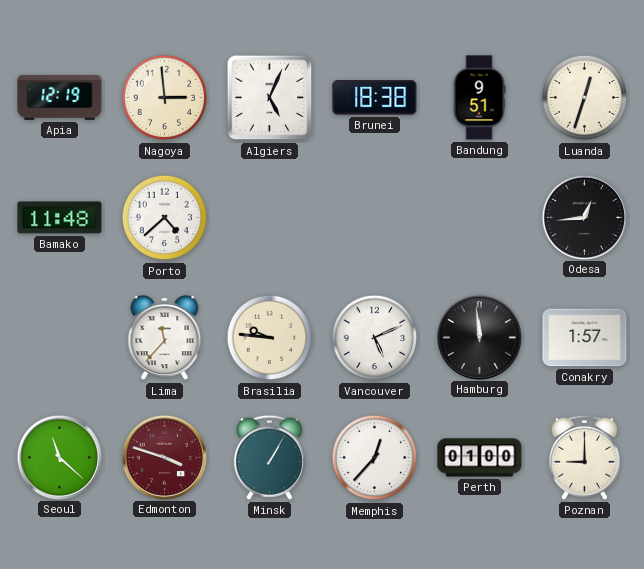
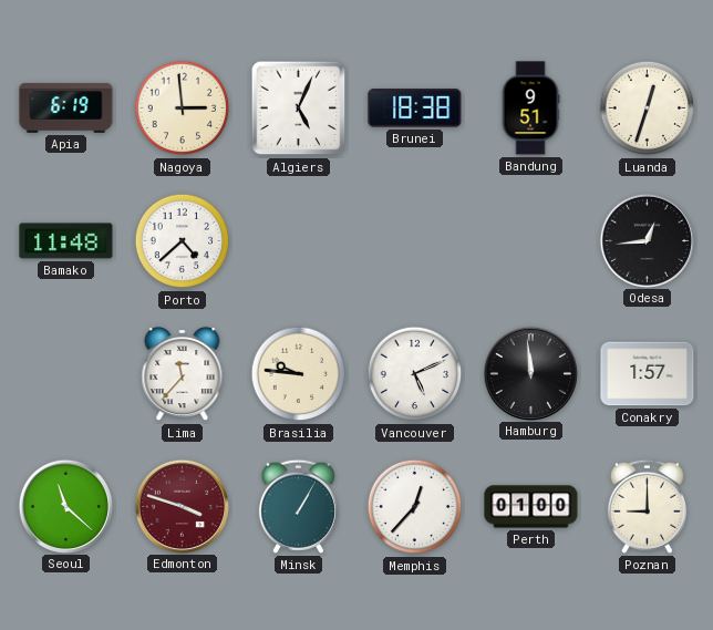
Apia: 12:19 -> 6:19
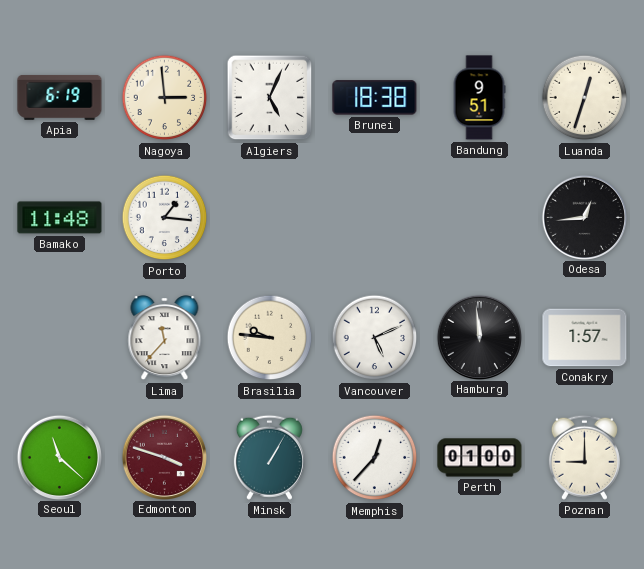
Porto: 4:38 -> 1:16
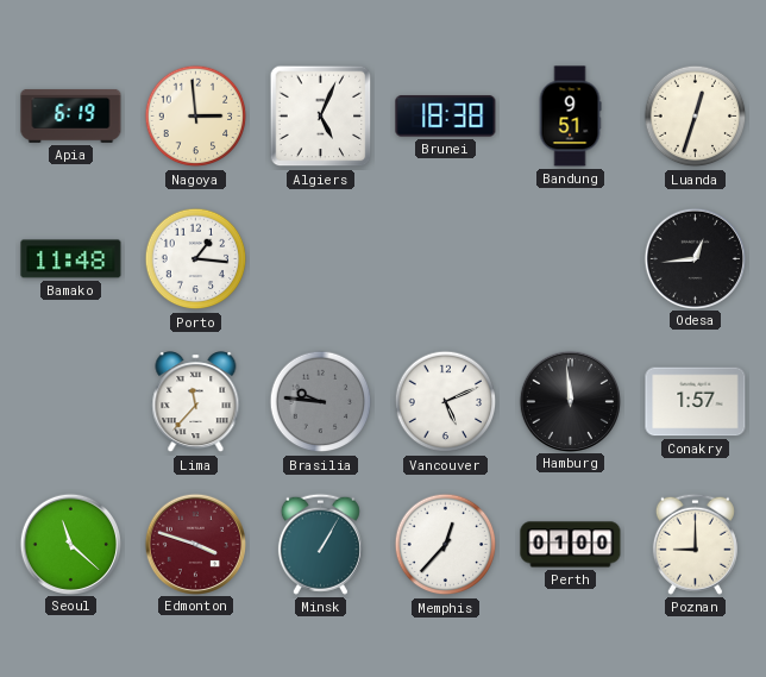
Brasilia dial: cream -> grey
